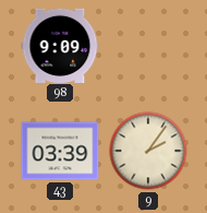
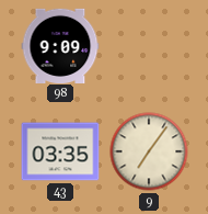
43: 03:39 -> 03:35
9: 2:06 -> 7:06
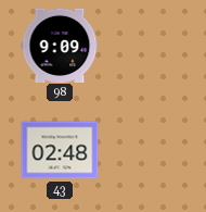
43: 03:35 -> 02:48
9: 7:06 -> none
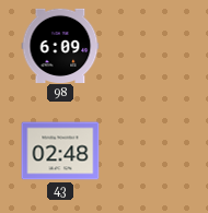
98: 9:09 -> 6:09
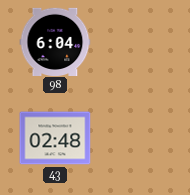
98: 6:09 -> 6:04
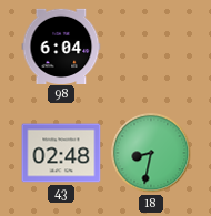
18: none -> 8:32
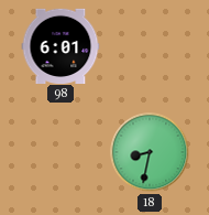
98: 6:04 -> 6:01
43: 02:48 -> none
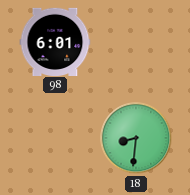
18: 8:32 -> 8:31
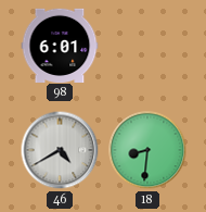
46: none -> 4:40
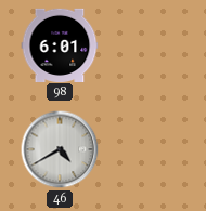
18: 8:31 -> none
